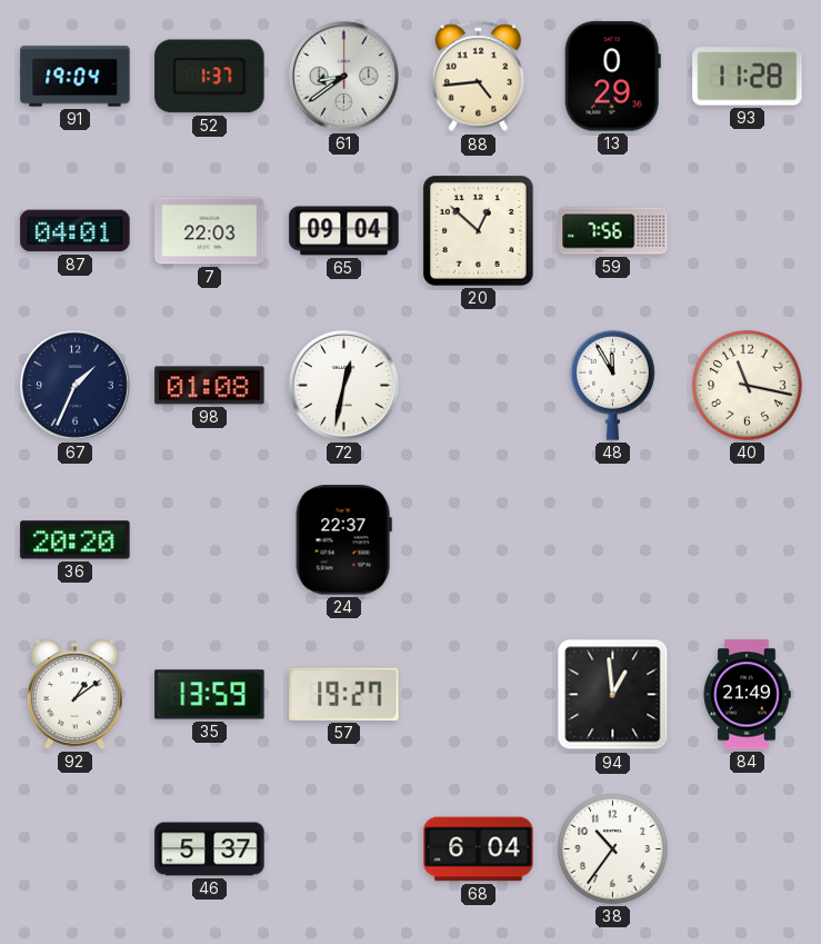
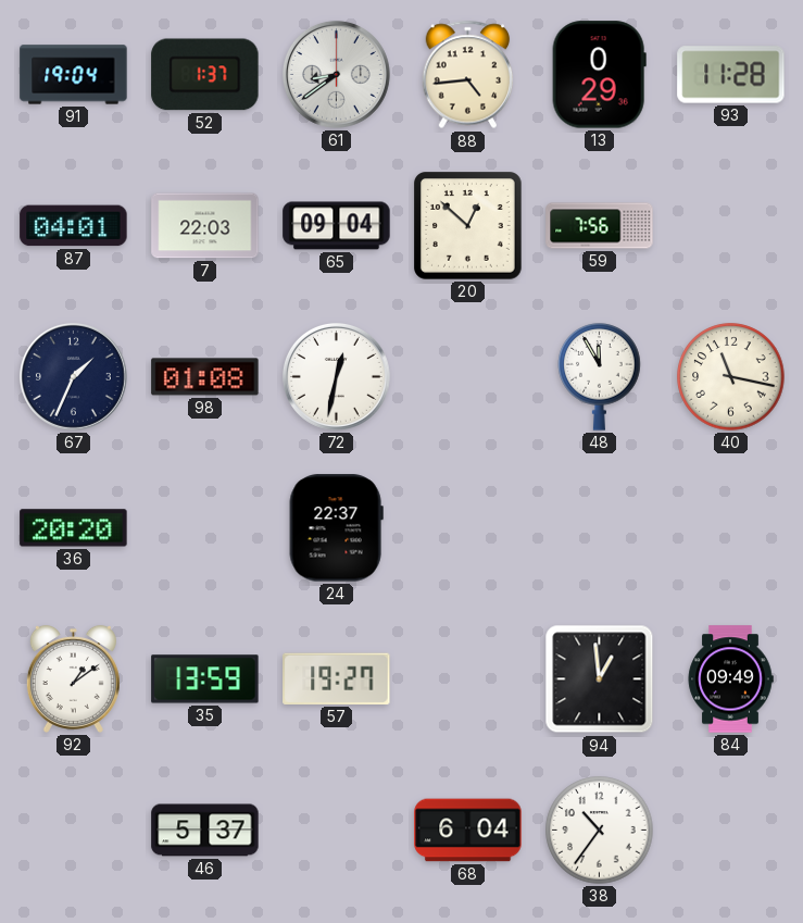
84: 21:49 -> 09:49
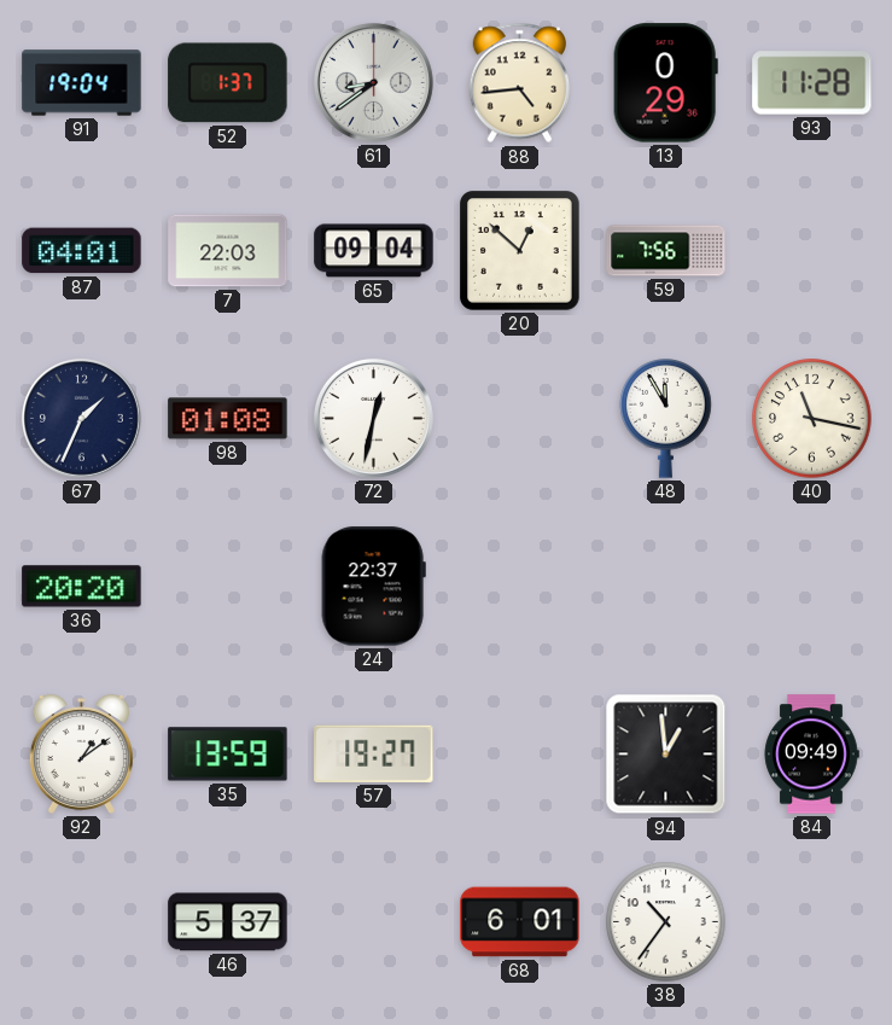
68: 6:04 -> 6:01
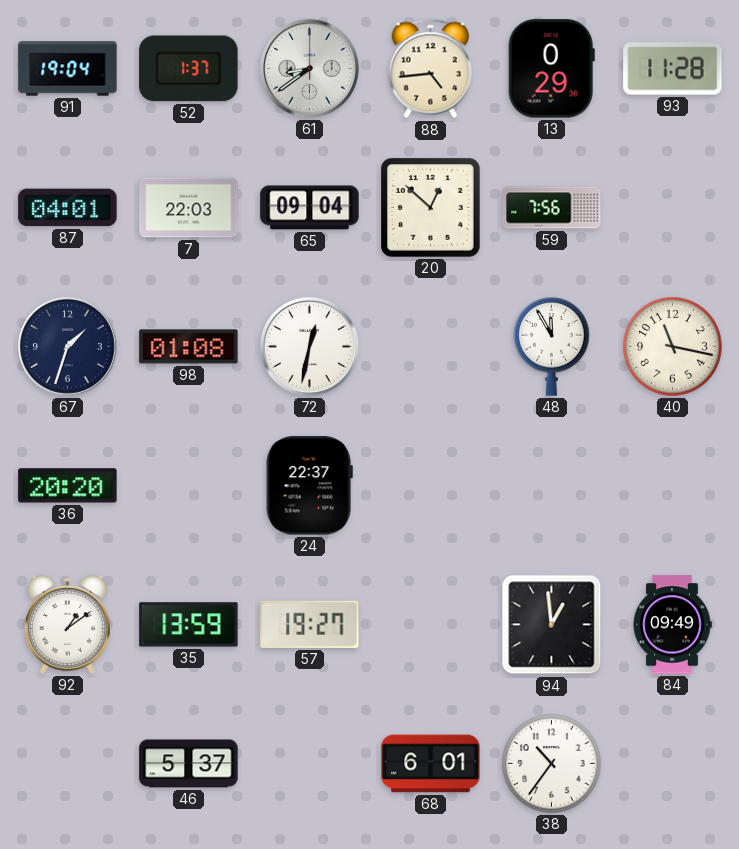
67: 1:34 -> 1:33
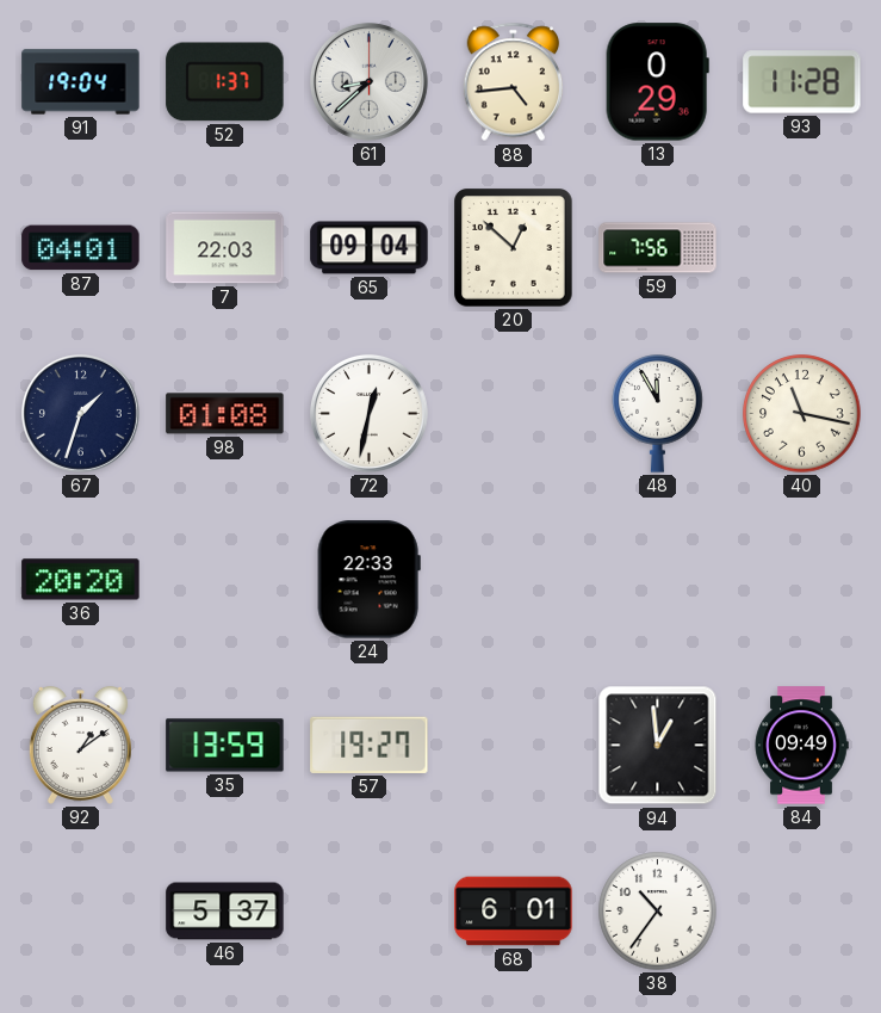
61: 8:39 -> 8:38
24: 22:37 -> 22:33
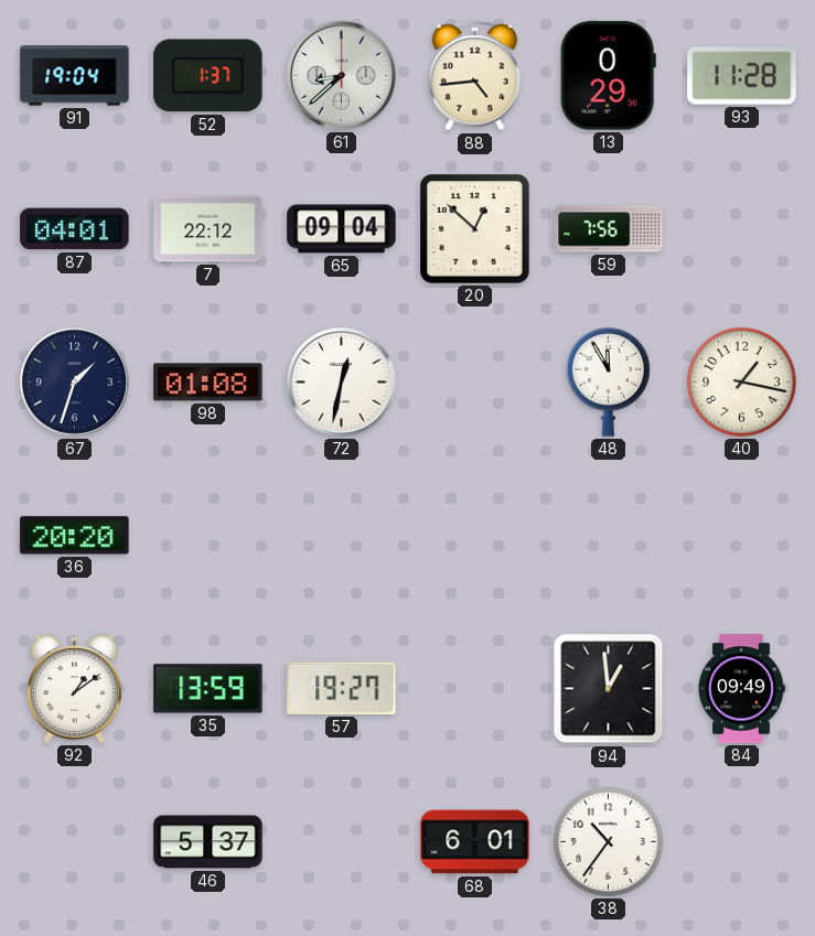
7: 22:03 -> 22:12
40: 11:17 -> 1:17
24: 22:33 -> none
